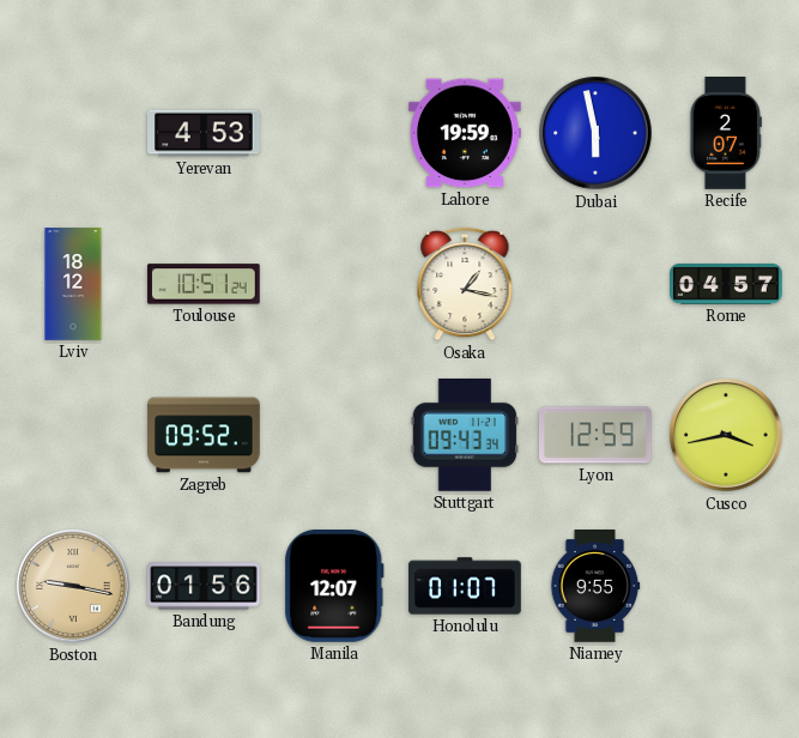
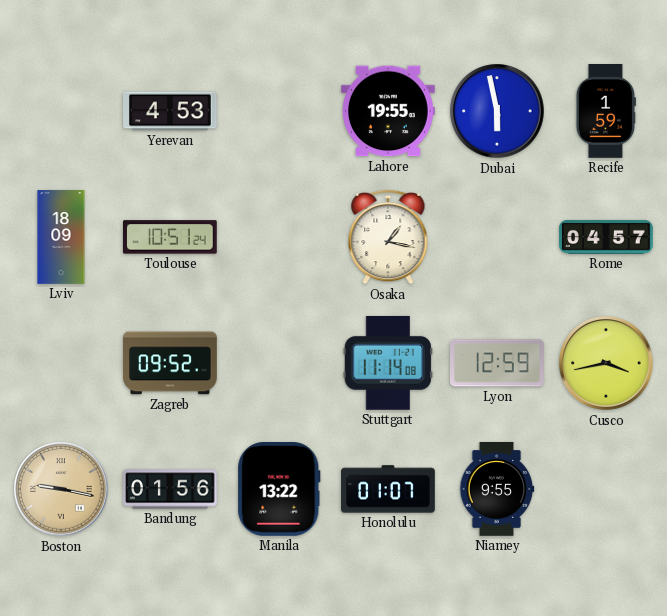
Lahore: 19:59 -> 19:55
Recife: 2:07 -> 1:59
Lviv: 18:12 -> 18:09
Stuttgart: 09:43 -> 11:14
Manila: 12:07 -> 13:22
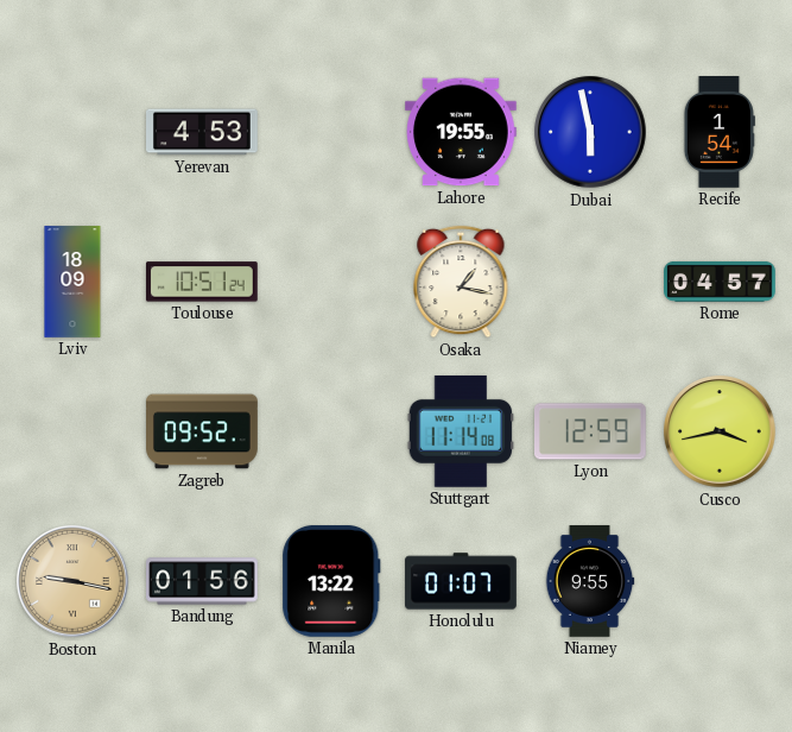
Recife: 1:59 -> 1:54
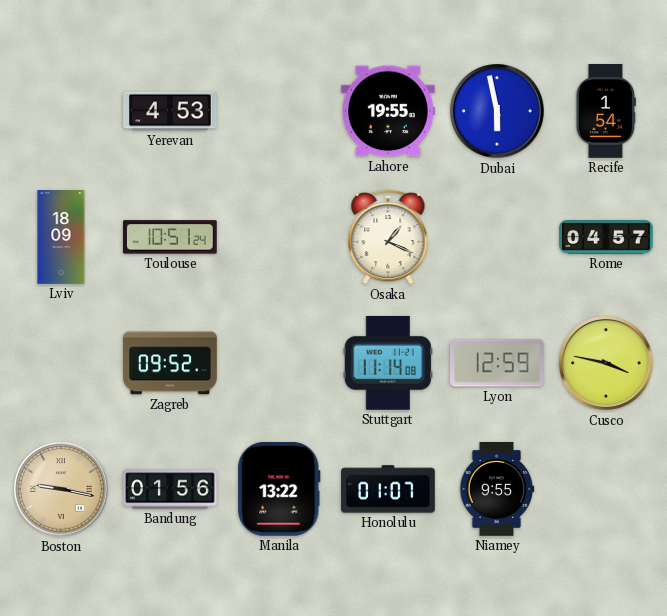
Osaka: 1:17 -> 1:19
Cusco: 3:43 -> 3:47
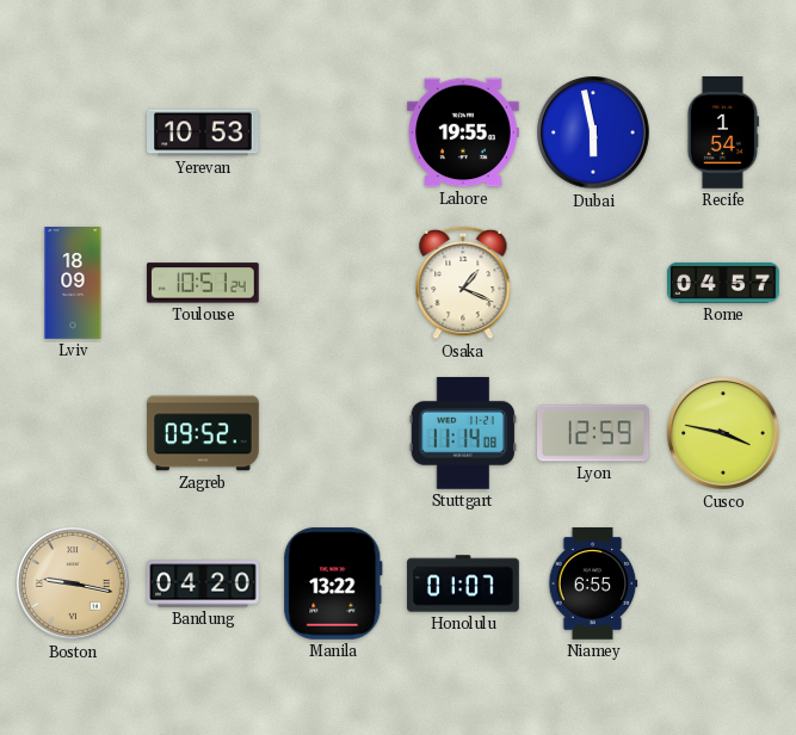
Yerevan: 4:53 -> 10:53
Bandung: 01:56 -> 04:20
Niamey: 9:55 -> 6:55
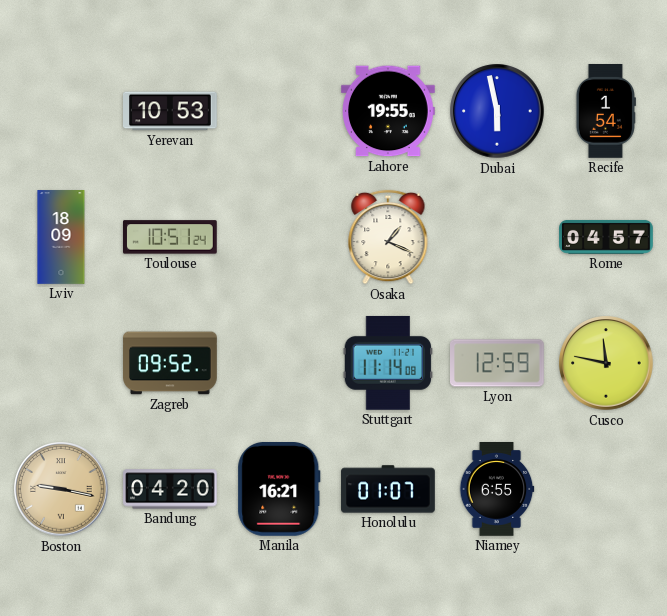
Cusco: 3:47 -> 11:47
Manila: 13:22 -> 16:21
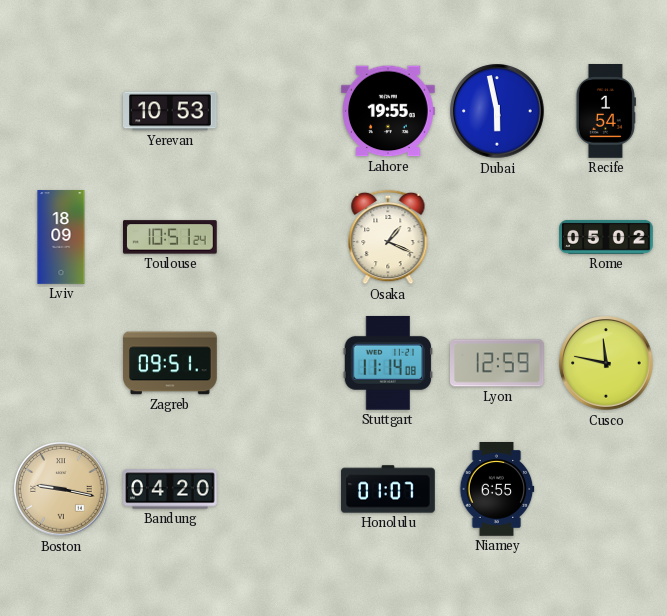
Rome: 04:57 -> 05:02
Zagreb: 09:52 -> 09:51
Manila: 16:21 -> none
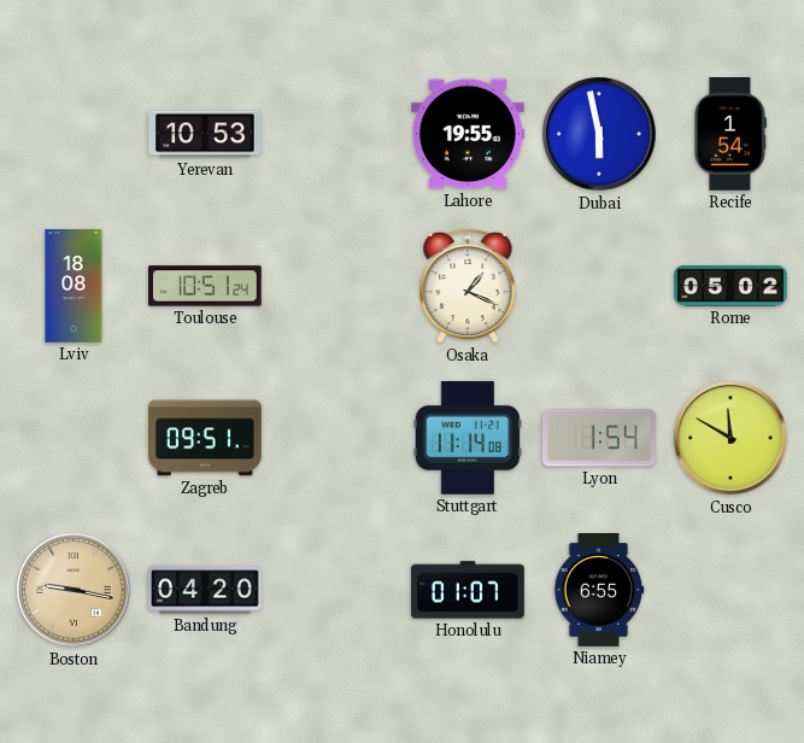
Lviv: 18:09 -> 18:08
Lyon: 12:59 -> 1:54
Cusco: 11:47 -> 11:50
